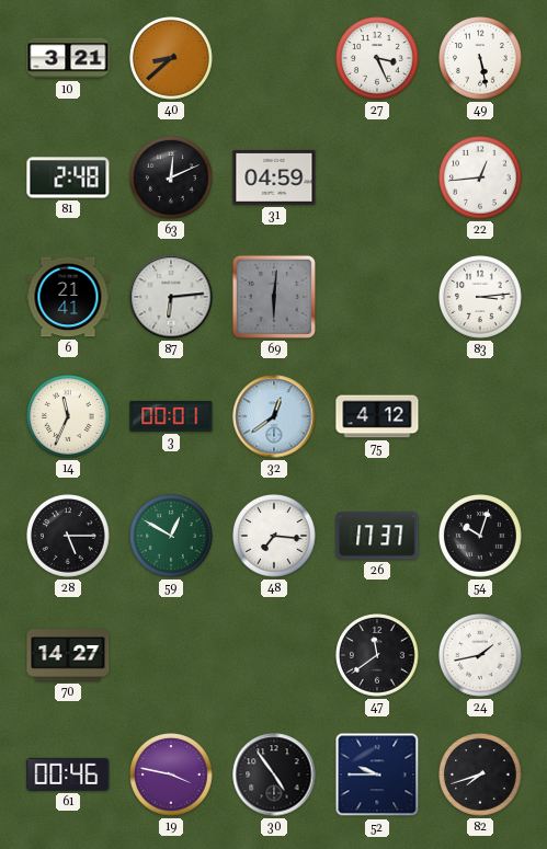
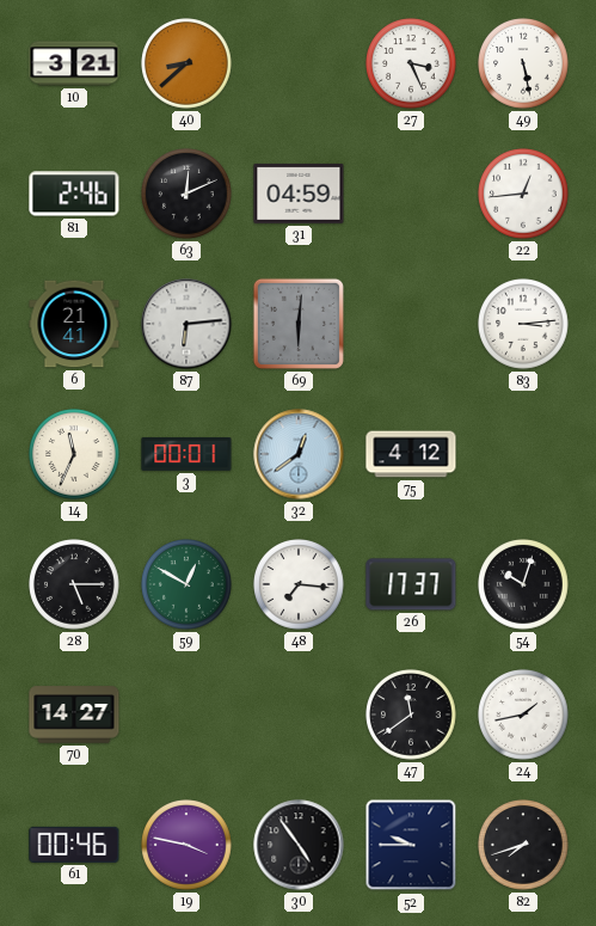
81: 2:48 -> 2:46
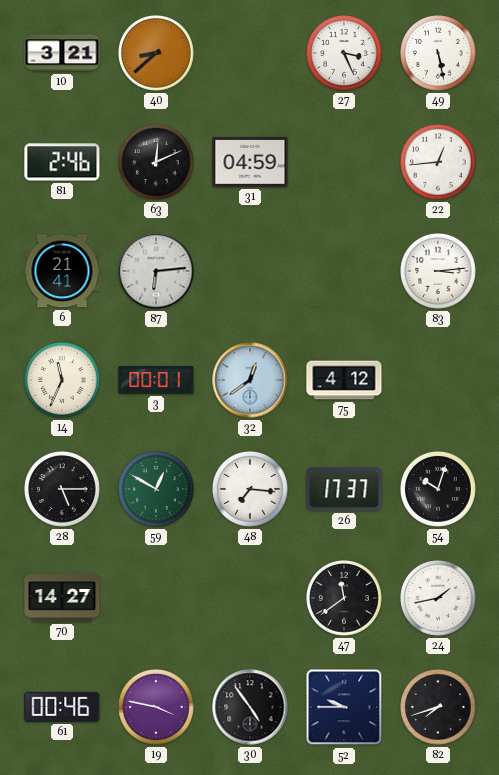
69: 6:01 -> none
